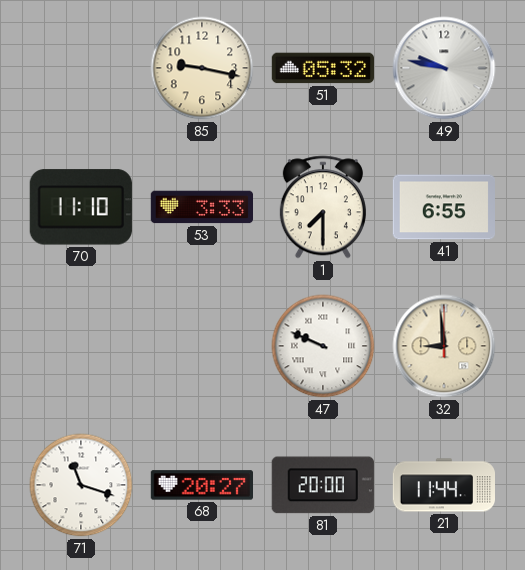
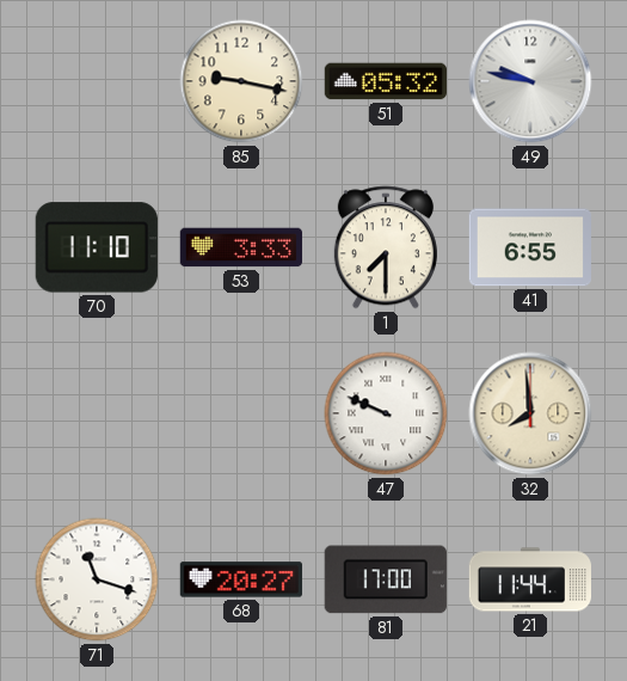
32: 8:59 -> 7:59
81: 20:00 -> 17:00
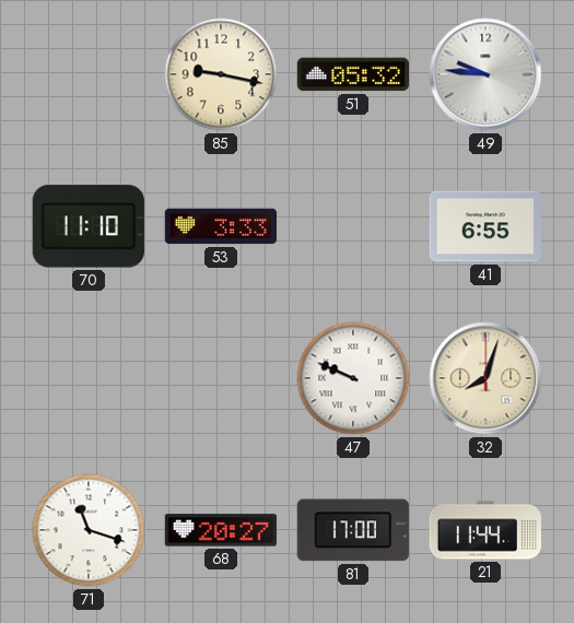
49: 9:47 -> 9:46
1: 7:30 -> none
32: 7:59 -> 8:03
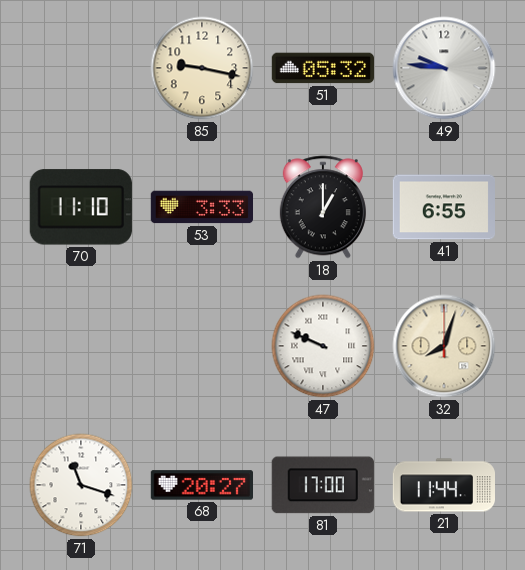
18: none -> 1:00
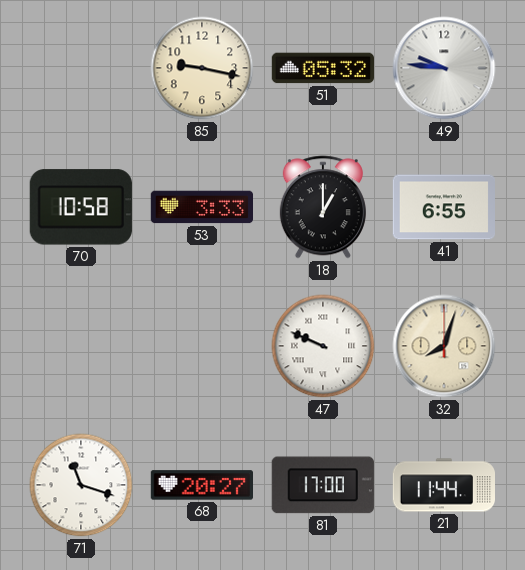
70: 11:10 -> 10:58
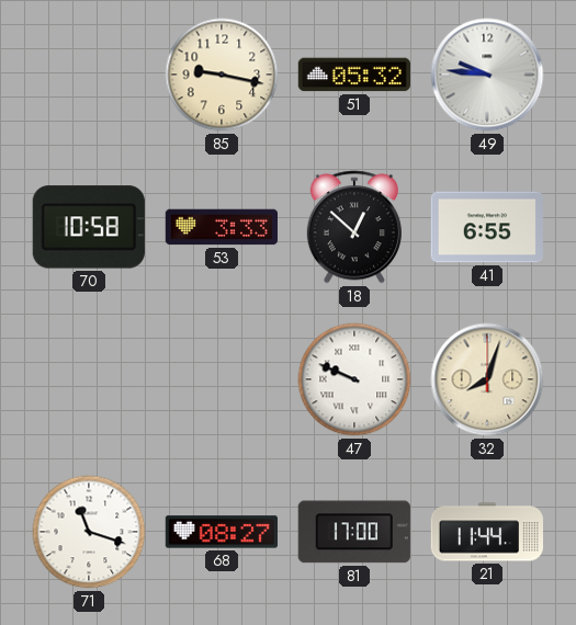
18: 1:00 -> 12:52
68: 20:27 -> 08:27
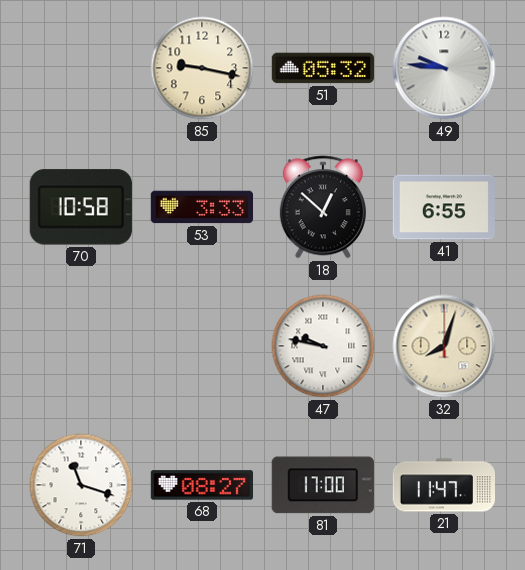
47: 9:49 -> 9:47
21: 11:44 -> 11:47
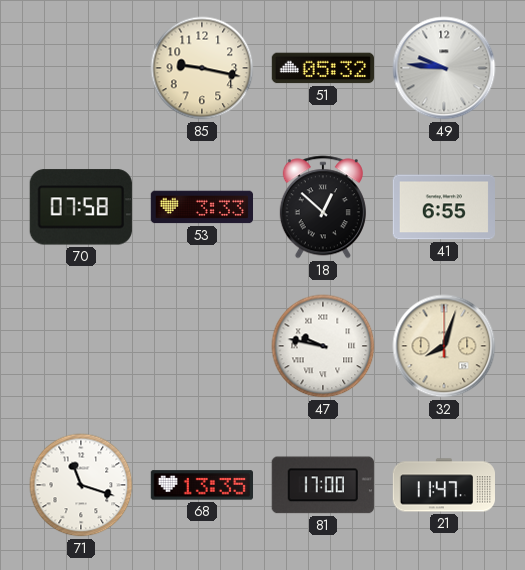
70: 10:58 -> 07:58
68: 08:27 -> 13:35
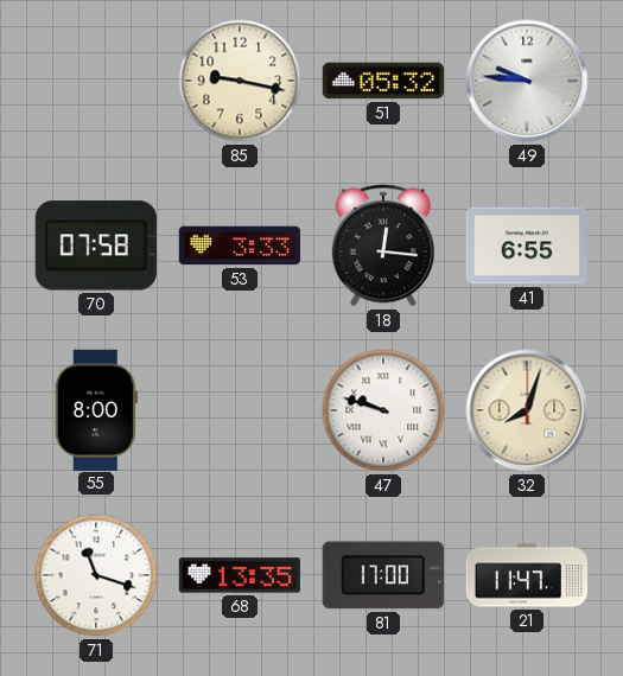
18: 12:52 -> 12:16
55: none -> 8:00
47: 9:47 -> 9:48
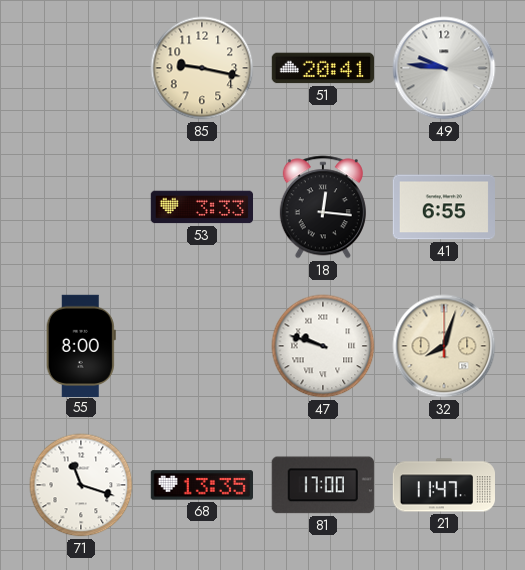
51: 05:32 -> 20:41
70: 07:58 -> none
